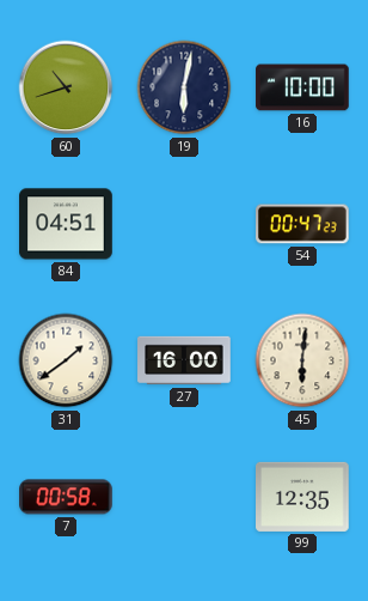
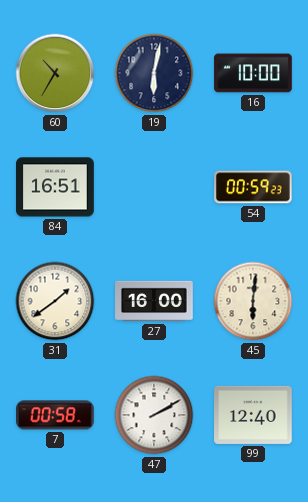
60: 10:42 -> 10:35
84: 04:51 -> 16:51
54: 00:47 -> 00:59
47: none -> 2:10
99: 12:35 -> 12:40
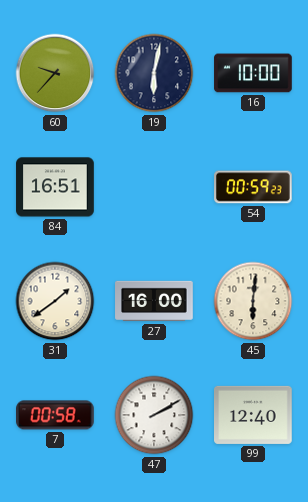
60: 10:35 -> 9:37
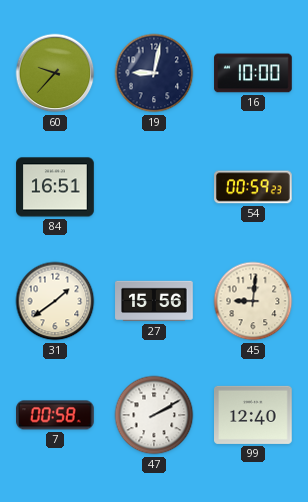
19: 6:02 -> 9:02
27: 16:00 -> 15:56
45: 6:01 -> 9:01
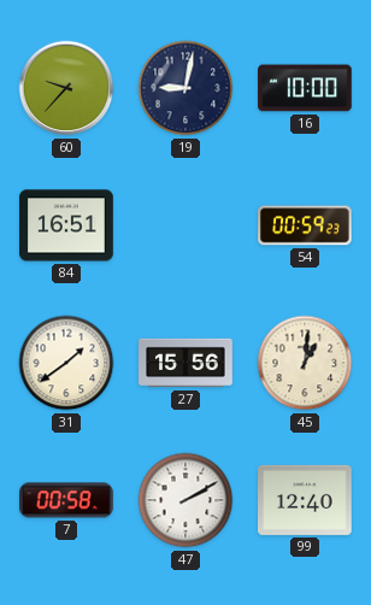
45: 9:01 -> 1:01
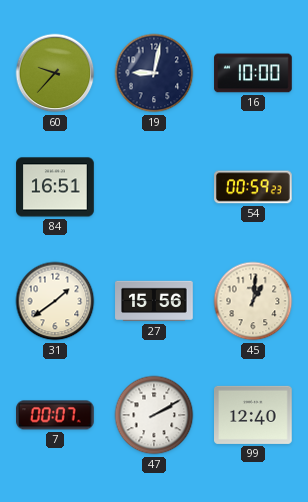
7: 00:58 -> 00:07
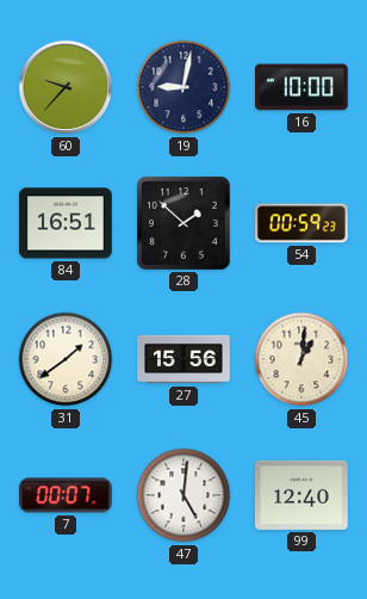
28: none -> 1:52
47: 2:10 -> 5:01
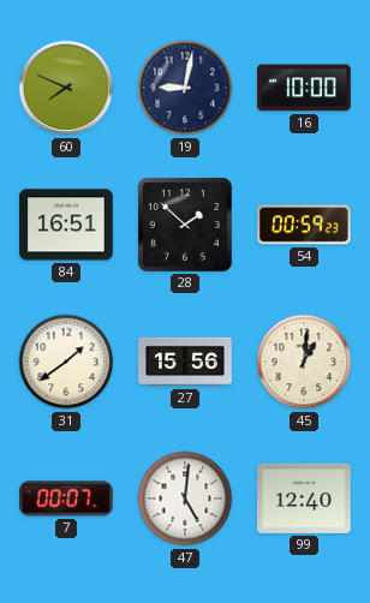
60: 9:37 -> 7:49
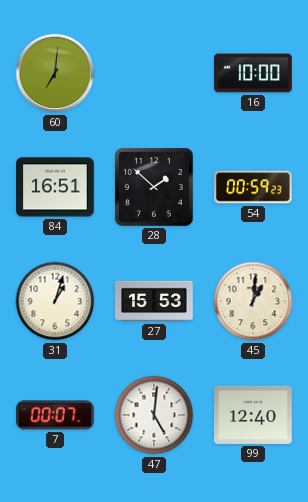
60: 7:49 -> 7:01
19: 9:02 -> none
31: 1:39 -> 1:03
27: 15:56 -> 15:53
